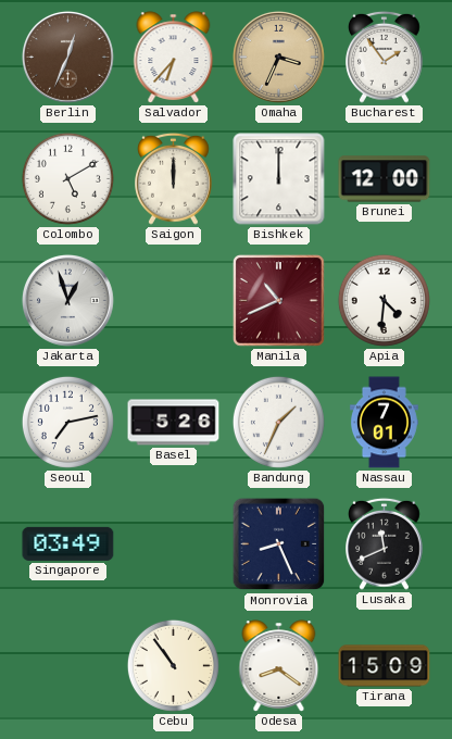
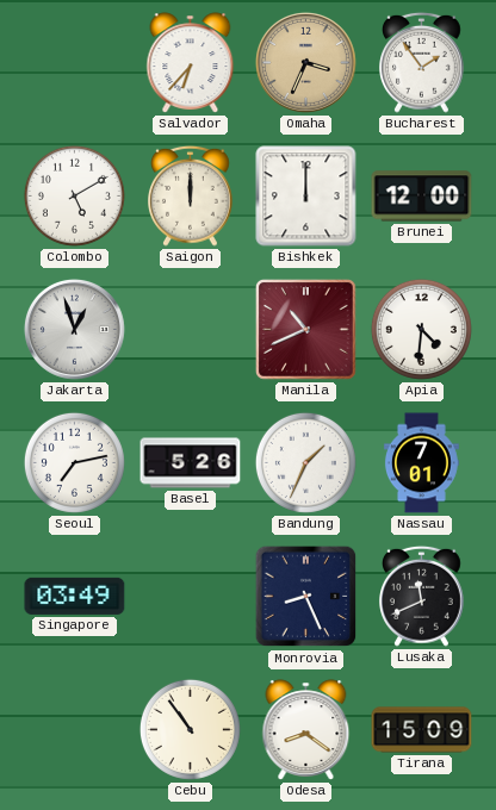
Berlin: 12:34 -> none
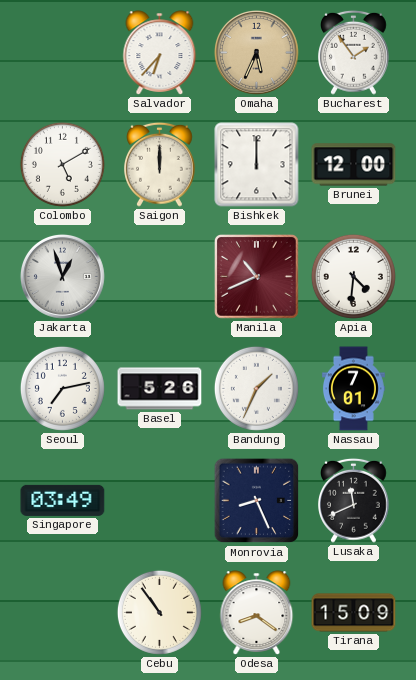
Omaha: 3:34 -> 5:34
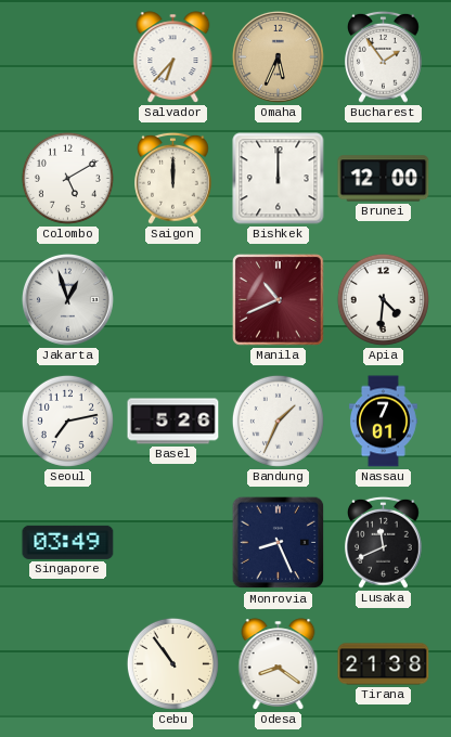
Tirana: 15:09 -> 21:38
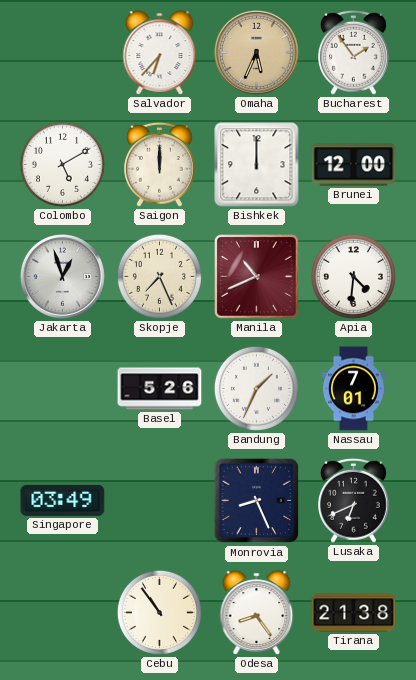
Skopje: none -> 7:26
Seoul: 7:13 -> none
Lusaka: 11:41 -> 6:41
Odesa: 8:21 -> 8:24
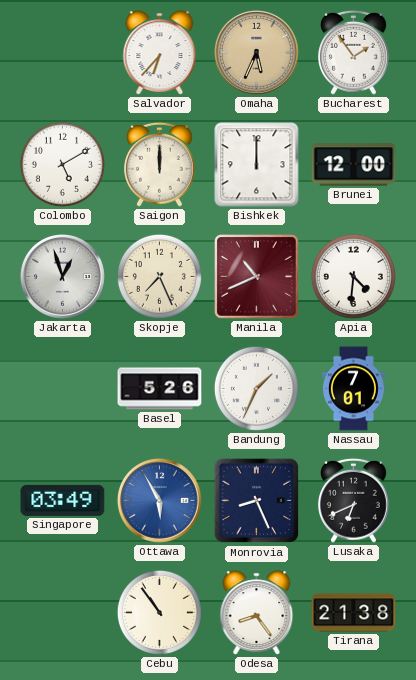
Ottawa: none -> 5:55
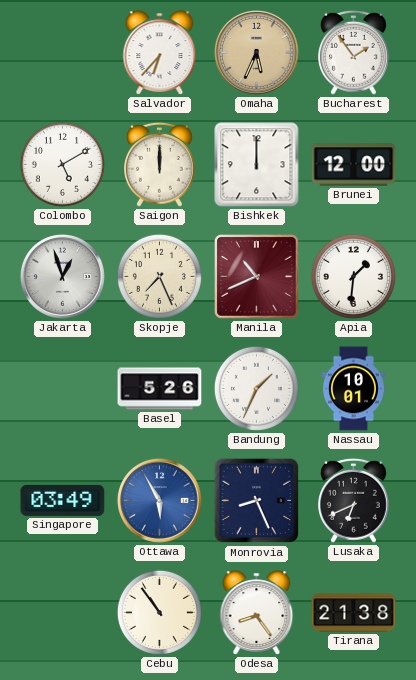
Apia: 4:31 -> 1:31
Nassau: 7:01 -> 10:01
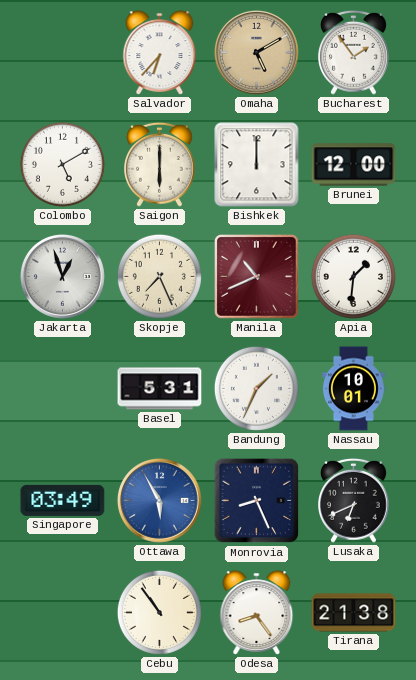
Omaha: 5:34 -> 5:10
Saigon: 12:00 -> 6:00
Basel: 5:26 -> 5:31
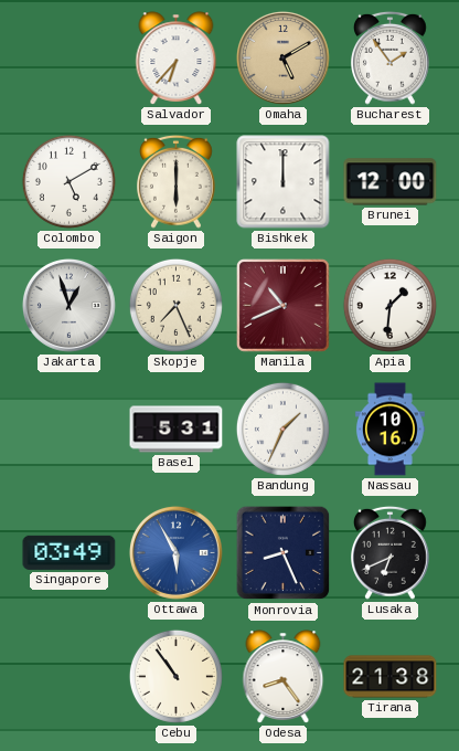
Nassau: 10:01 -> 10:16
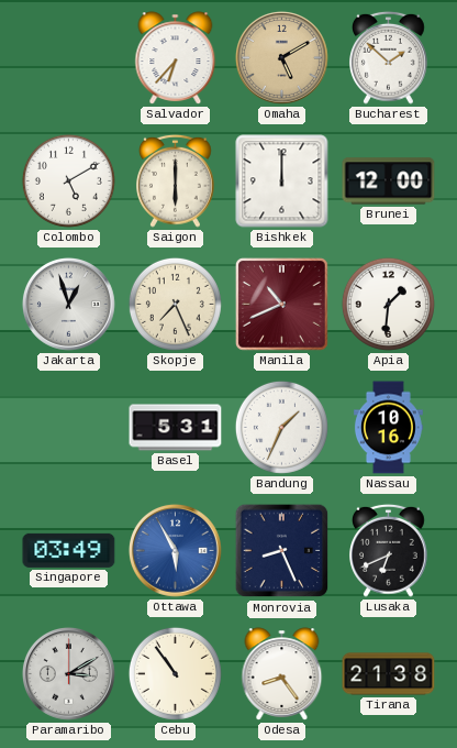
Bucharest: 1:54 -> 1:52
Paramaribo: none -> 3:10
